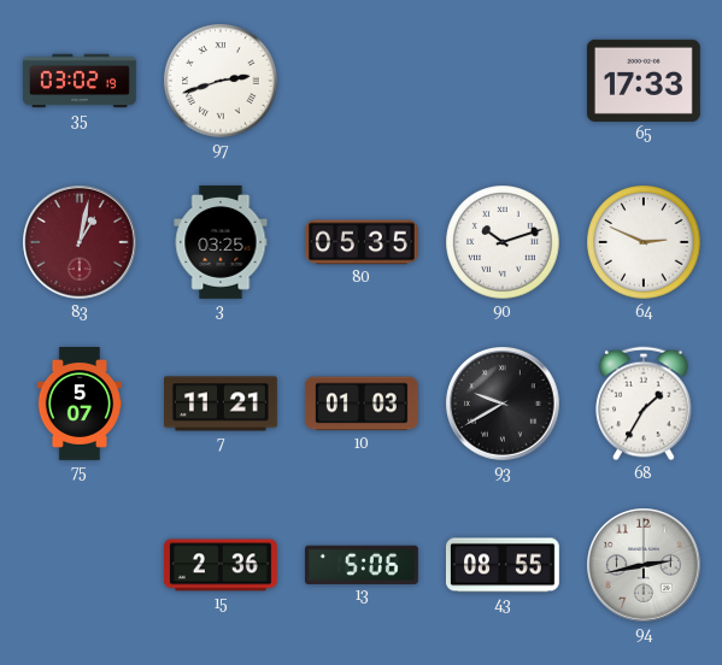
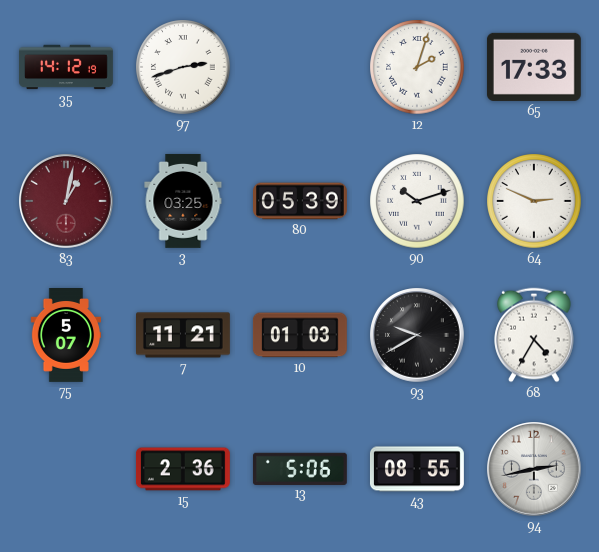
35: 03:02 -> 14:12
12: none -> 2:03
80: 05:35 -> 05:39
68: 1:35 -> 4:35
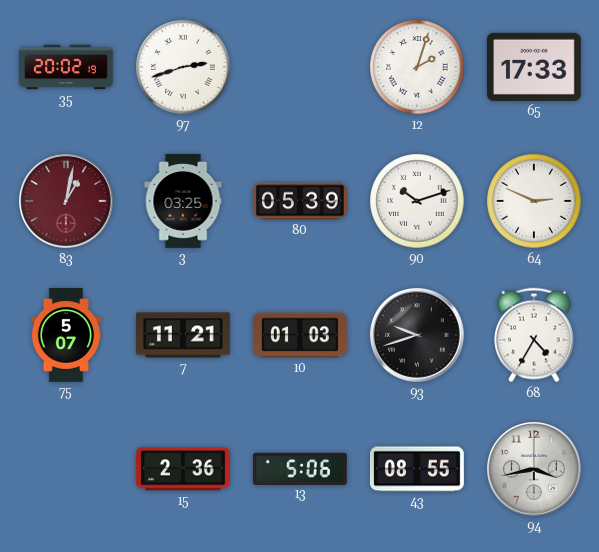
35: 14:12 -> 20:02
93: 9:40 -> 9:42
94: 2:43 -> 3:43
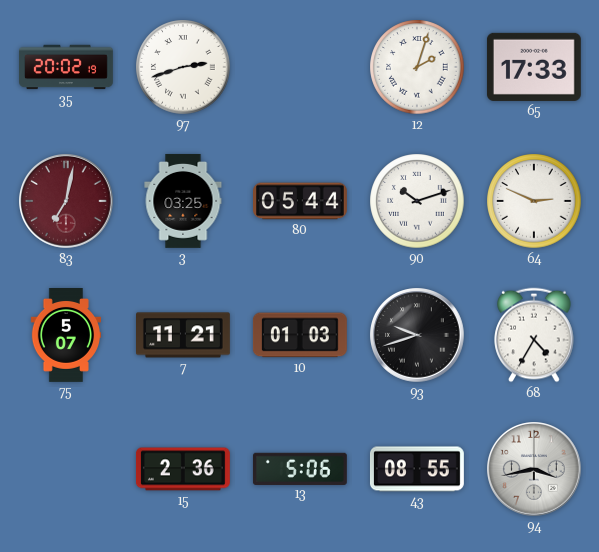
83: 1:02 -> 7:02
80: 05:39 -> 05:44
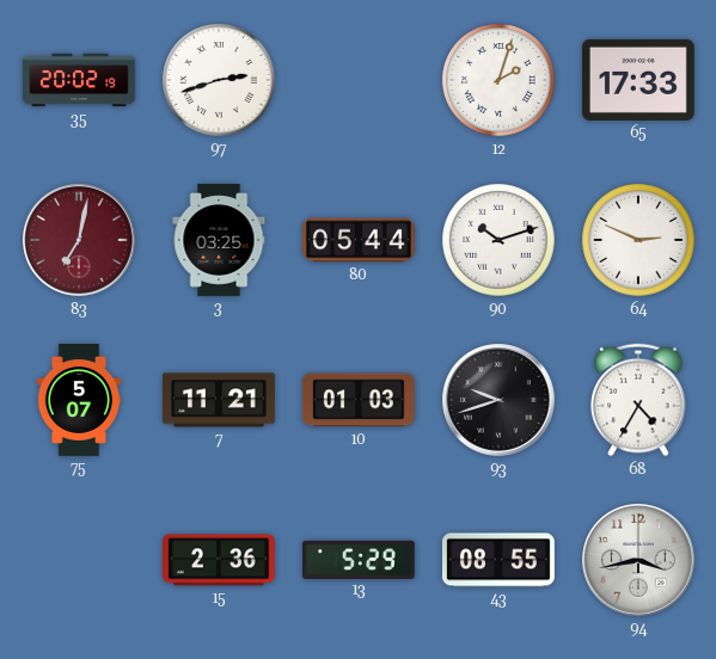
13: 5:06 -> 5:29
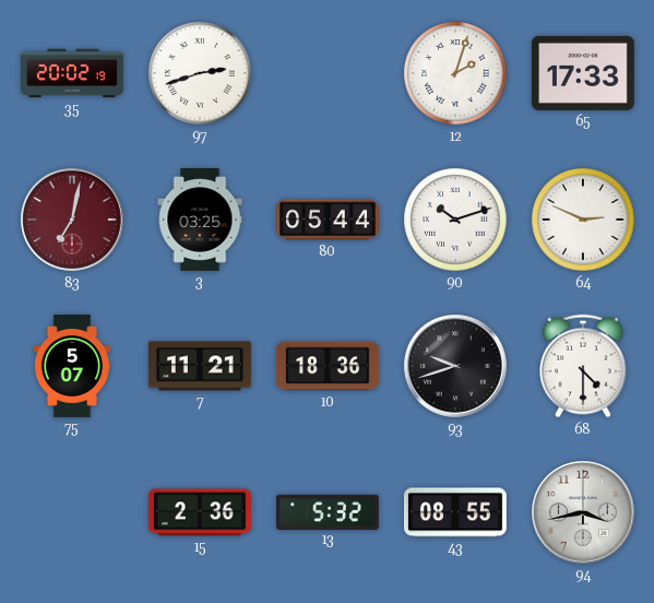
10: 01:03 -> 18:36
68: 4:35 -> 4:30
13: 5:29 -> 5:32
